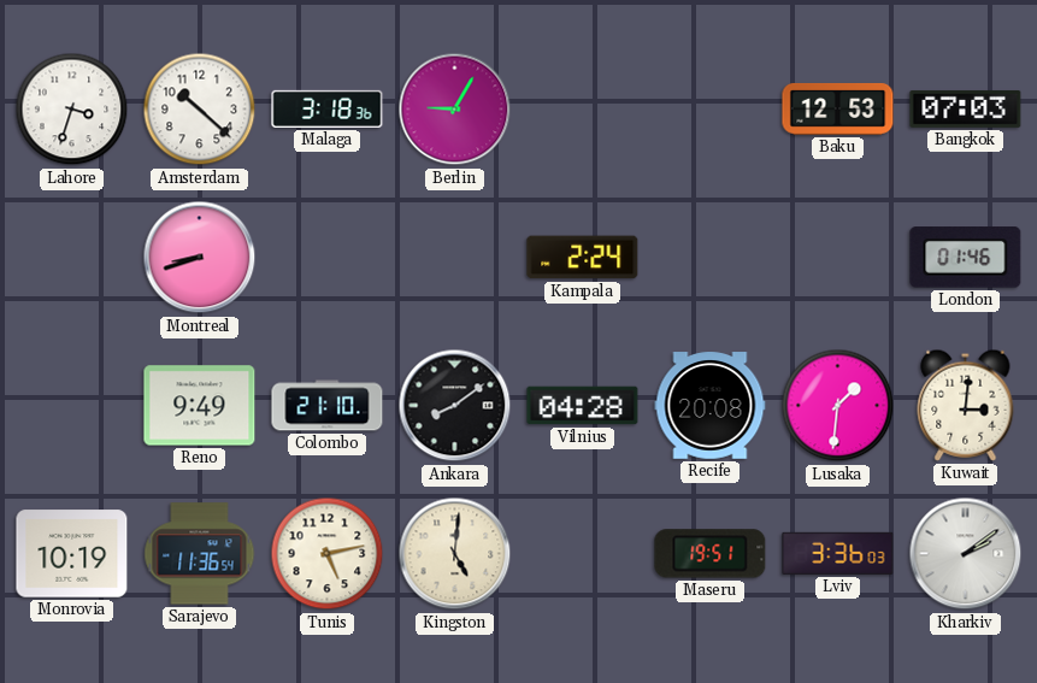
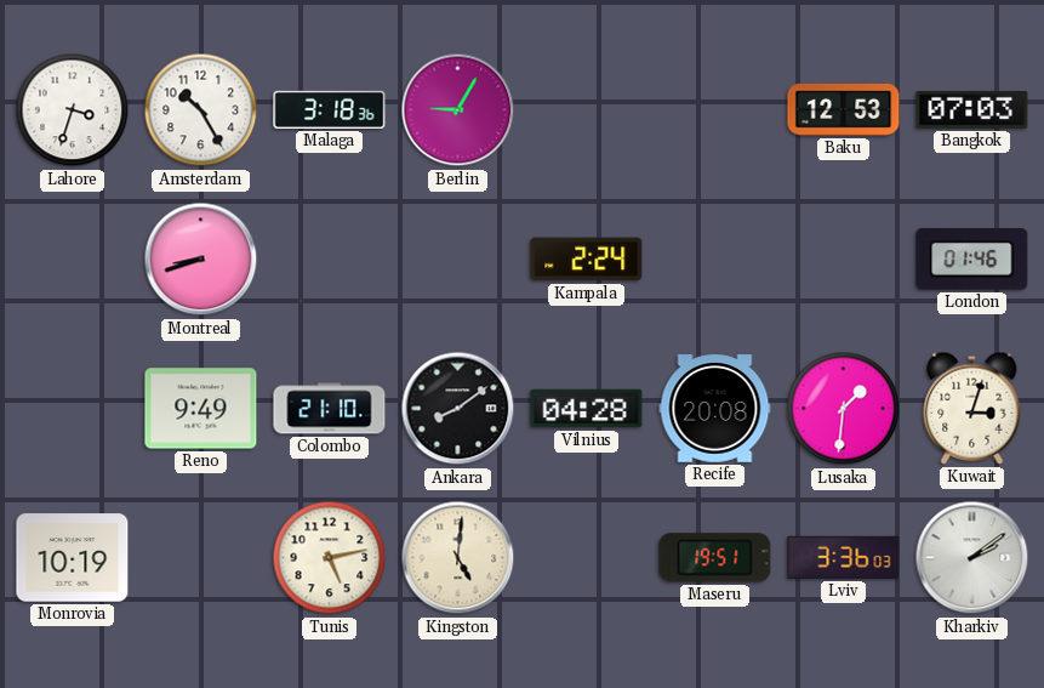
Amsterdam: 10:22 -> 10:25
Kuwait: 3:01 -> 3:03
Sarajevo: 11:36 -> none
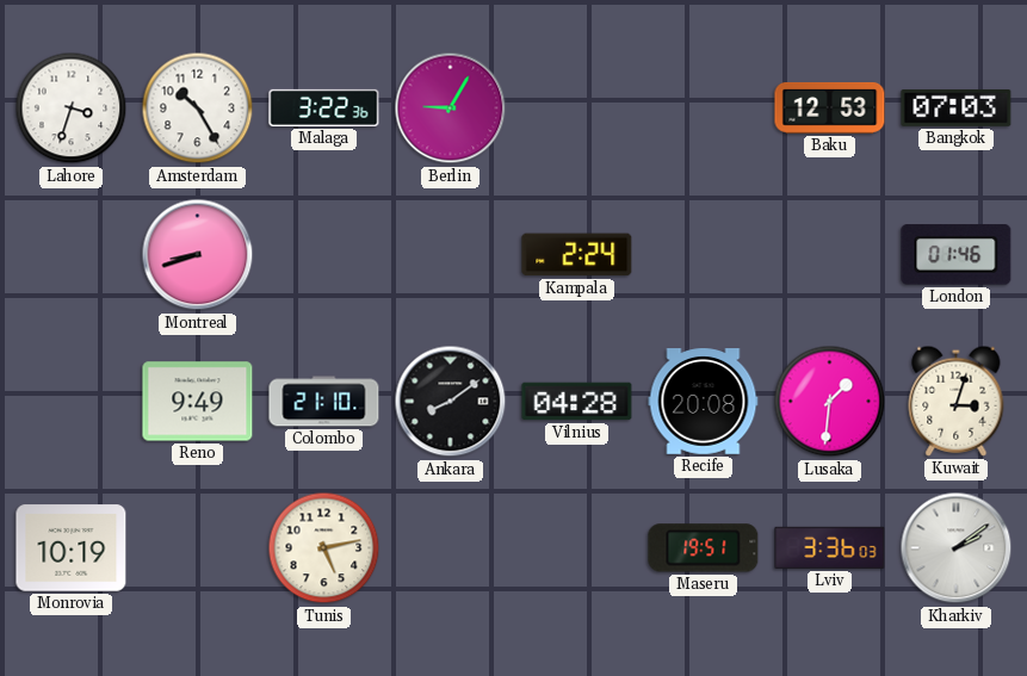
Malaga: 3:18 -> 3:22
Kingston: 5:01 -> none
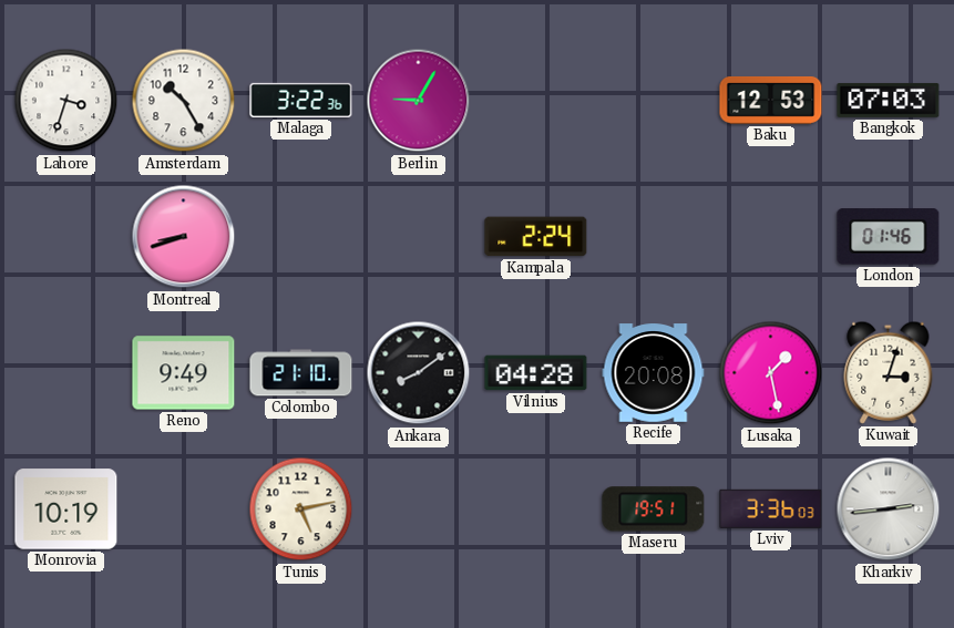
Lusaka: 1:31 -> 1:28
Kharkiv: 2:09 -> 2:44
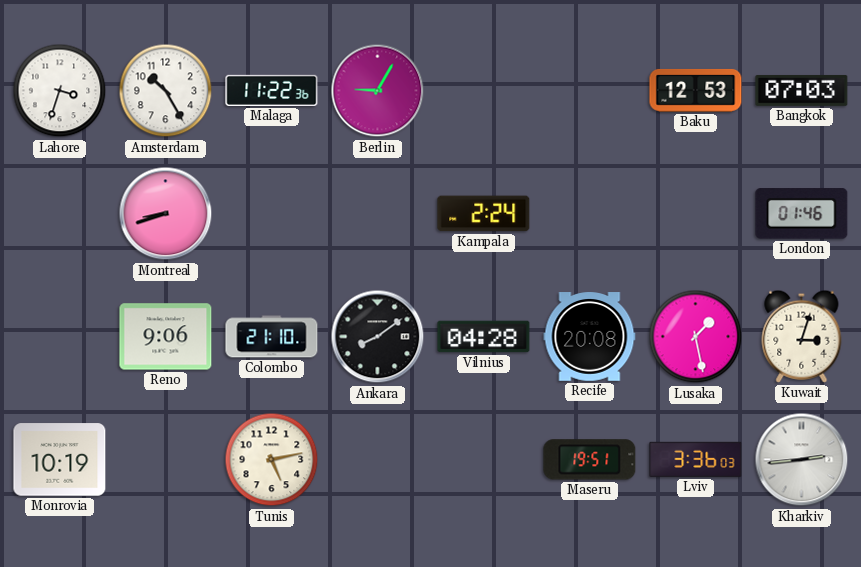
Malaga: 3:22 -> 11:22
Reno: 9:49 -> 9:06
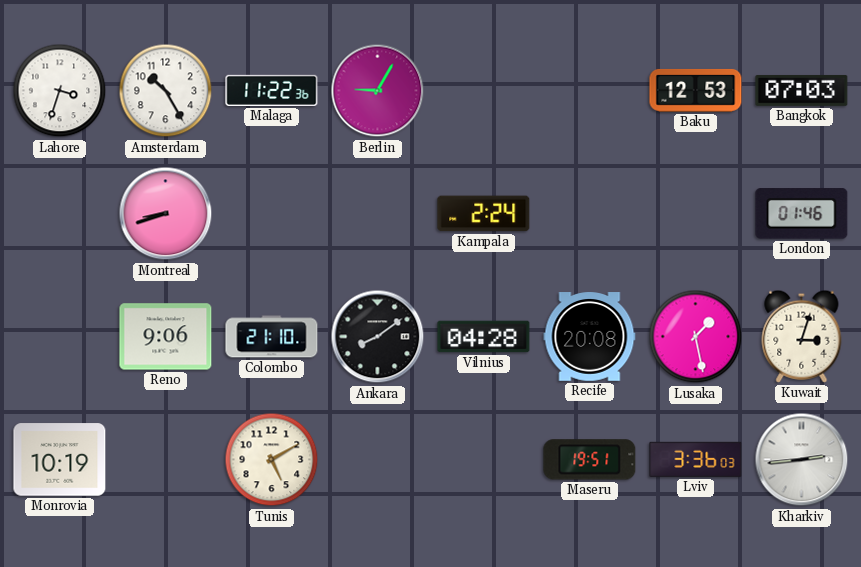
Tunis: 5:13 -> 5:10
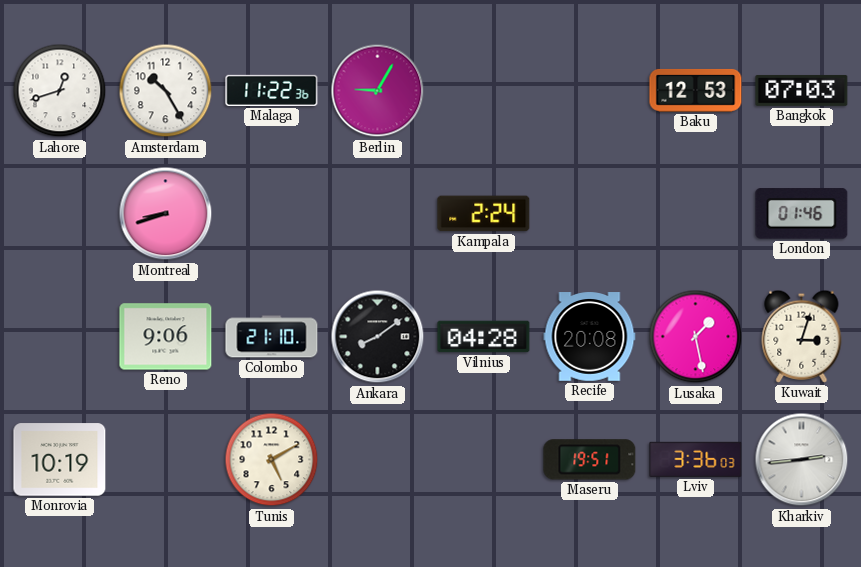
Lahore: 3:33 -> 12:42
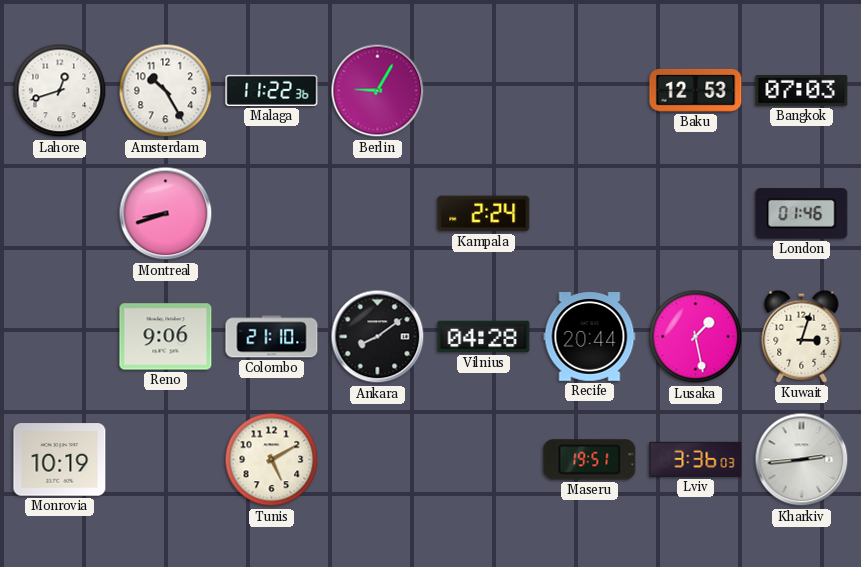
Recife: 20:08 -> 20:44
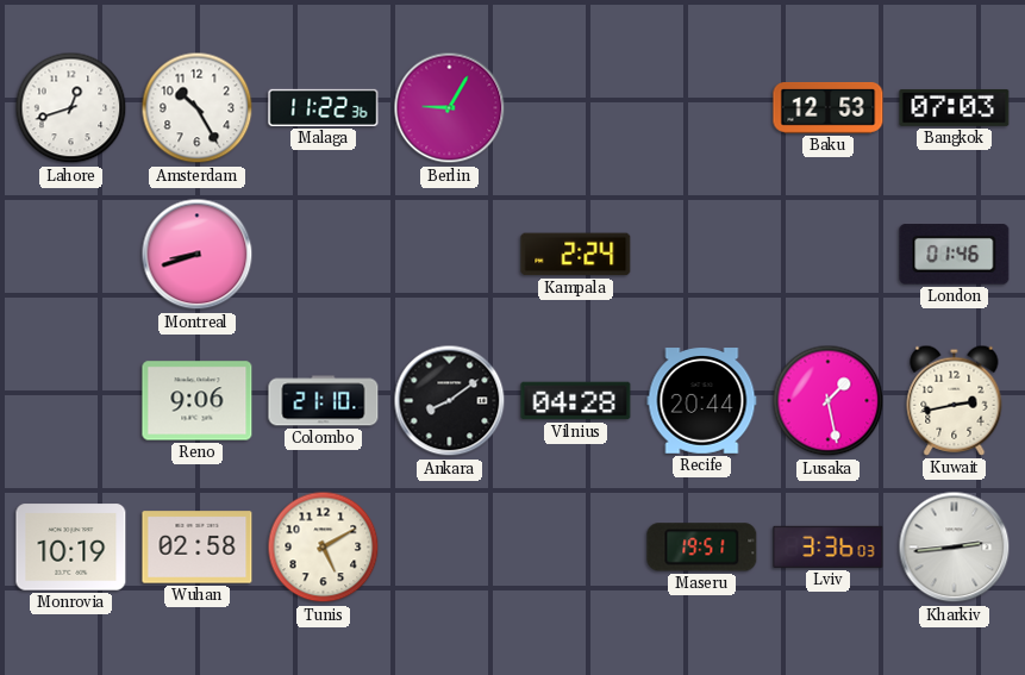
Kuwait: 3:03 -> 2:43
Wuhan: none -> 02:58
